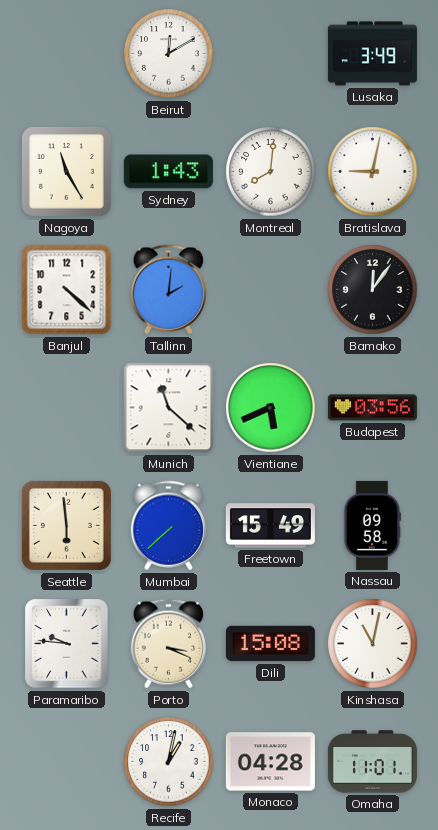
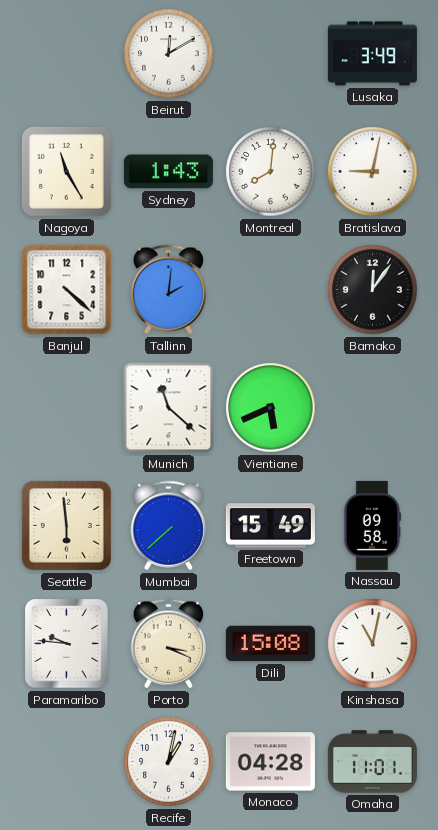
Budapest: 03:56 -> none
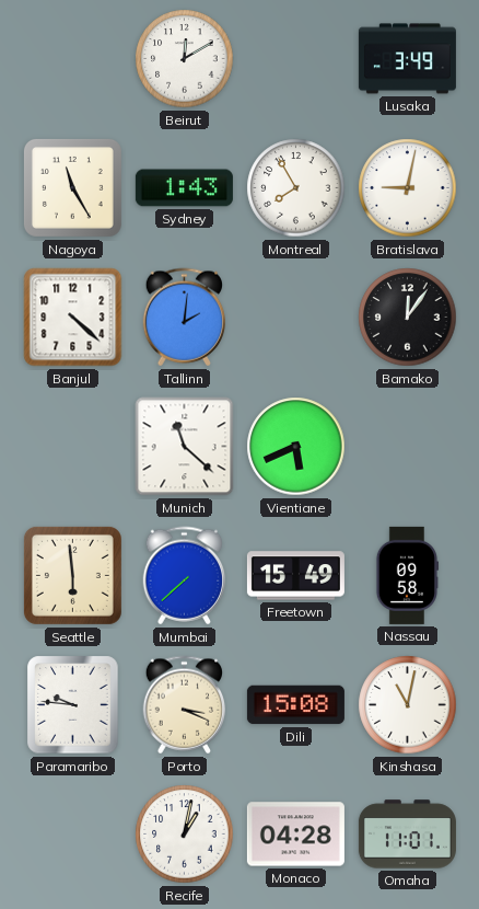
Montreal: 8:01 -> 7:55
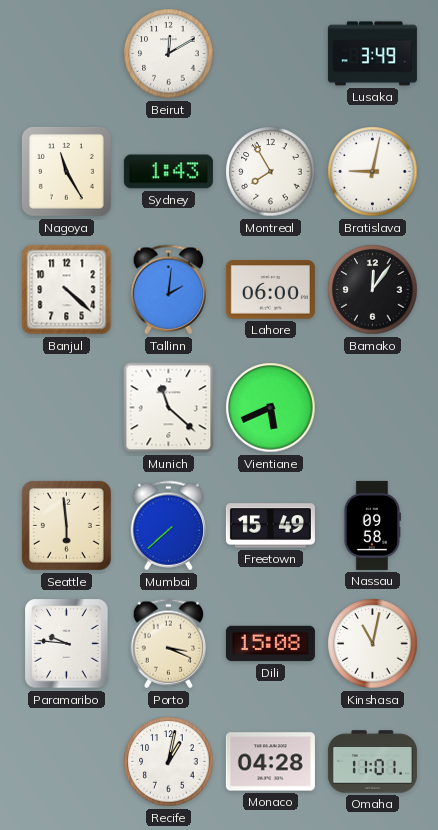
Lahore: none -> 06:00
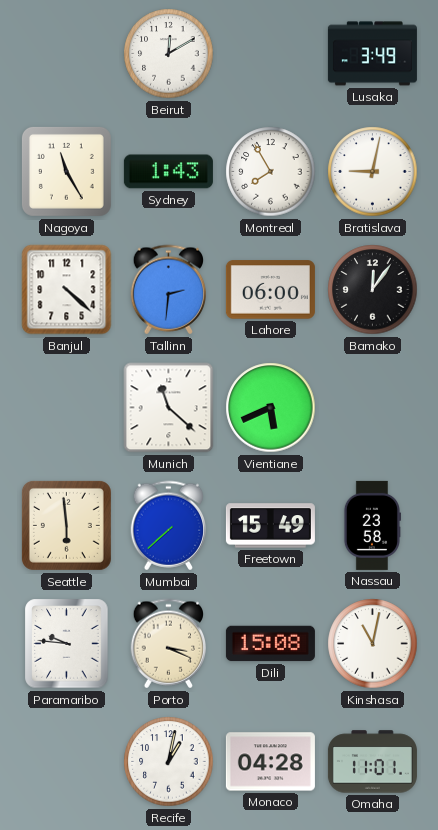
Tallinn: 2:01 -> 2:31
Nassau: 09:58 -> 23:58
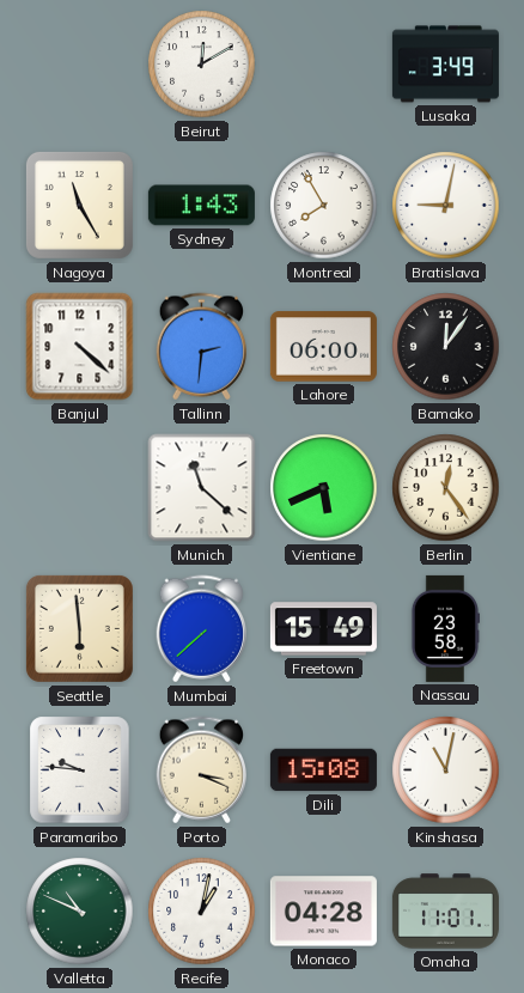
Berlin: none -> 12:24
Valletta: none -> 10:49
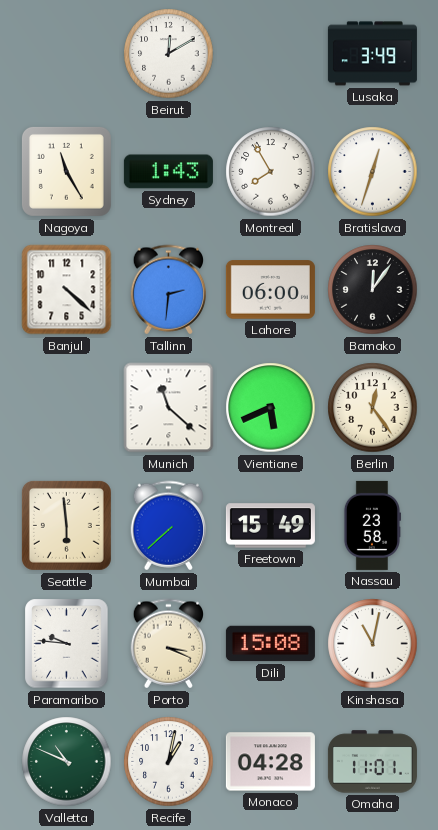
Bratislava: 9:02 -> 12:33
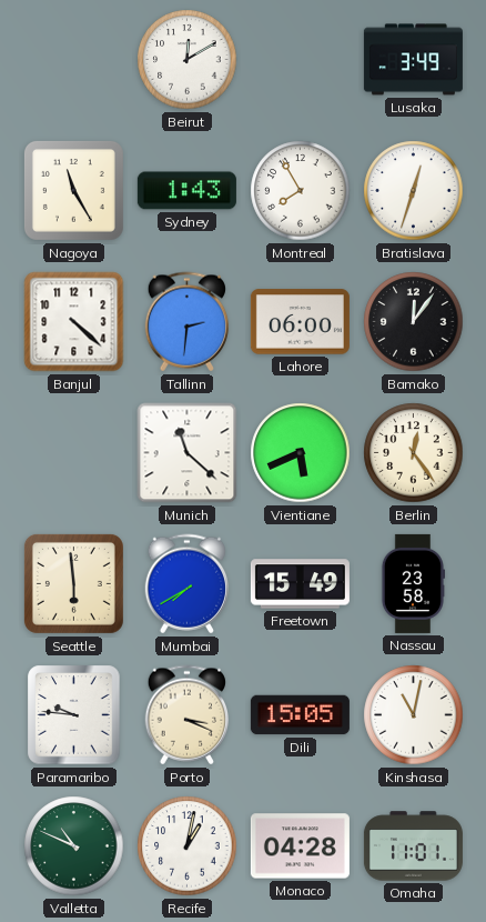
Mumbai: 7:38 -> 7:40
Dili: 15:08 -> 15:05
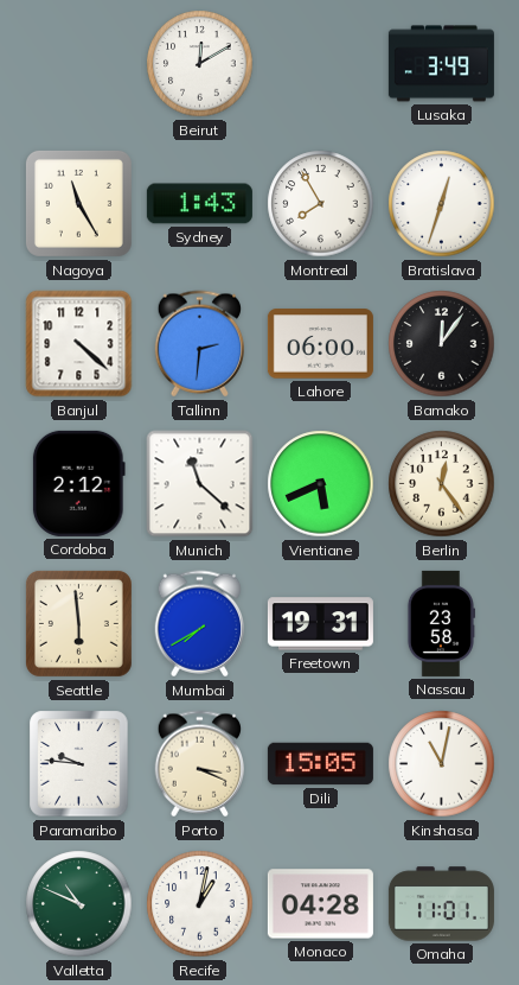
Cordoba: none -> 2:12
Freetown: 15:49 -> 19:31
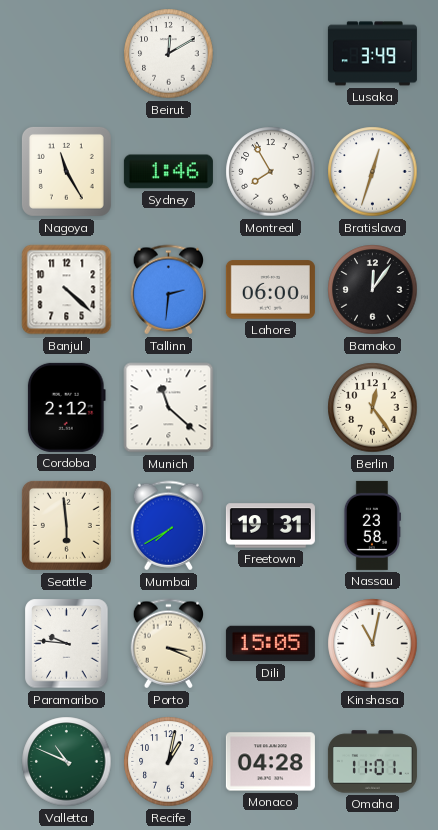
Sydney: 1:43 -> 1:46
Vientiane: 5:41 -> none
